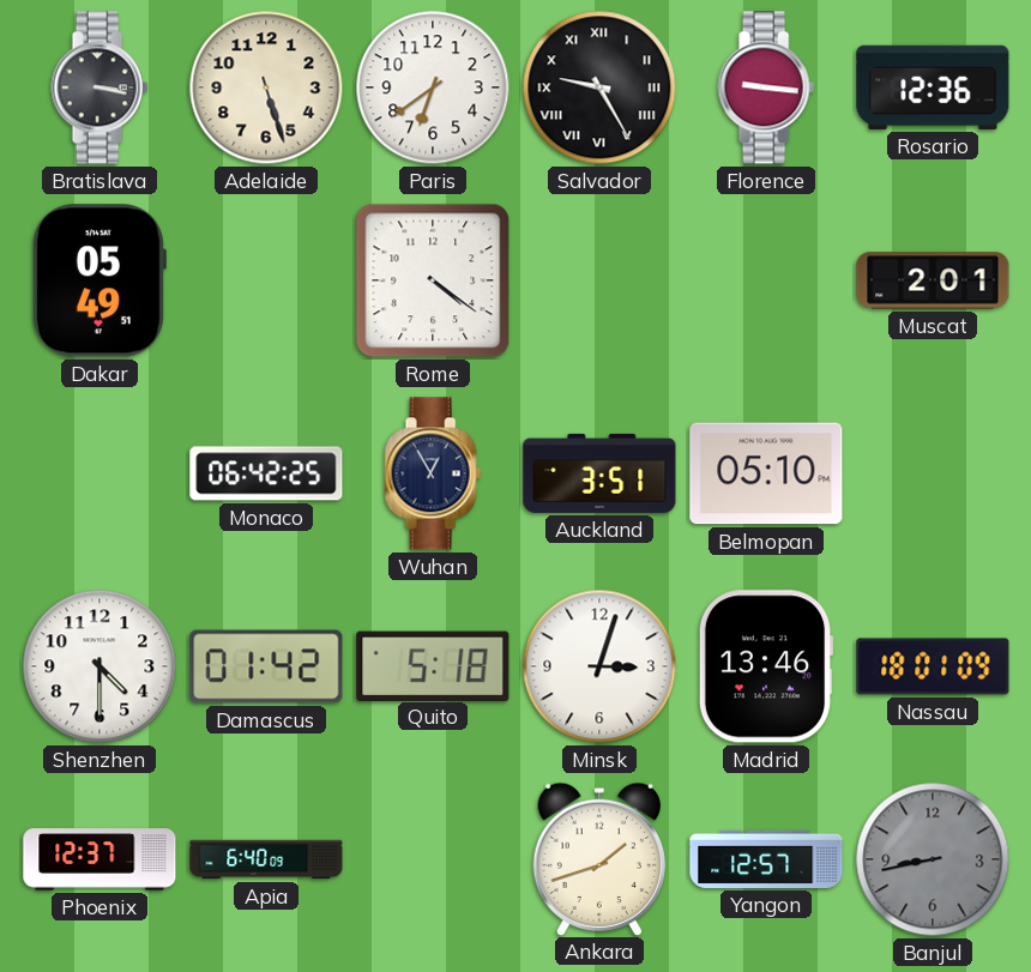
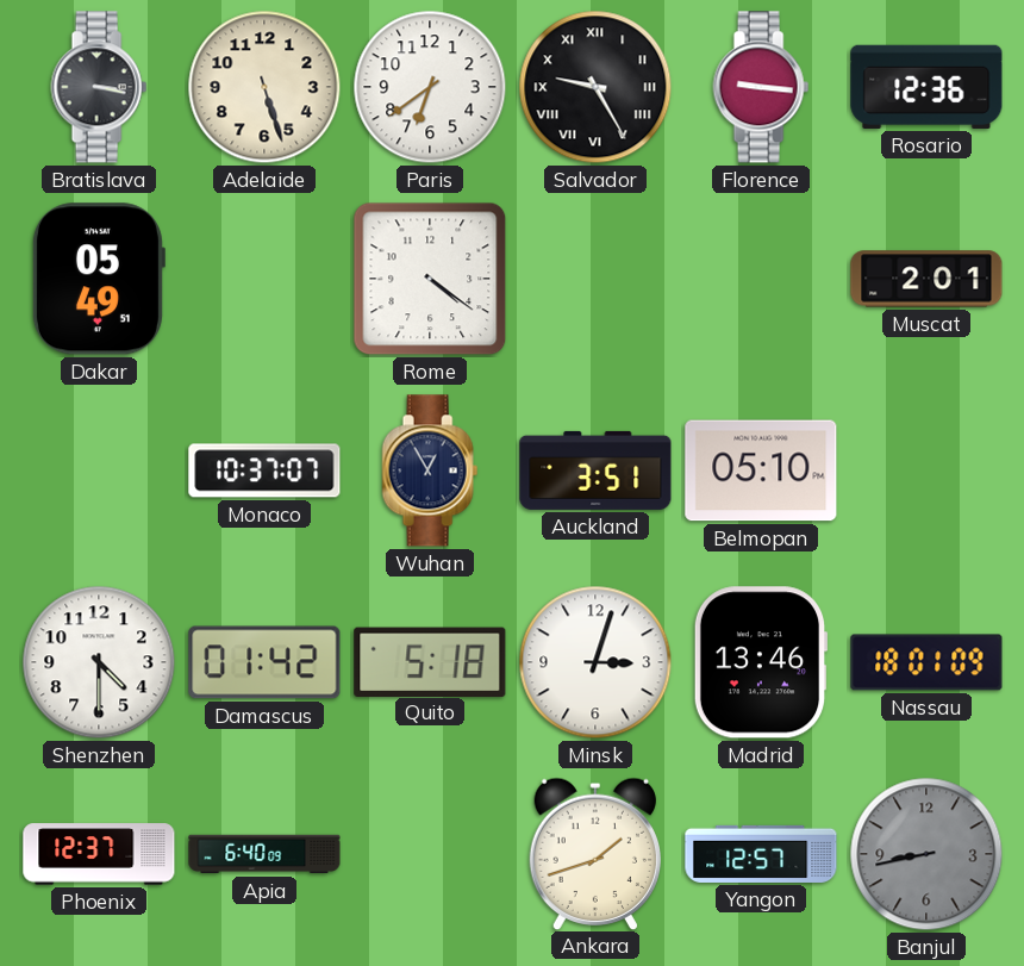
Monaco: 06:42 -> 10:37
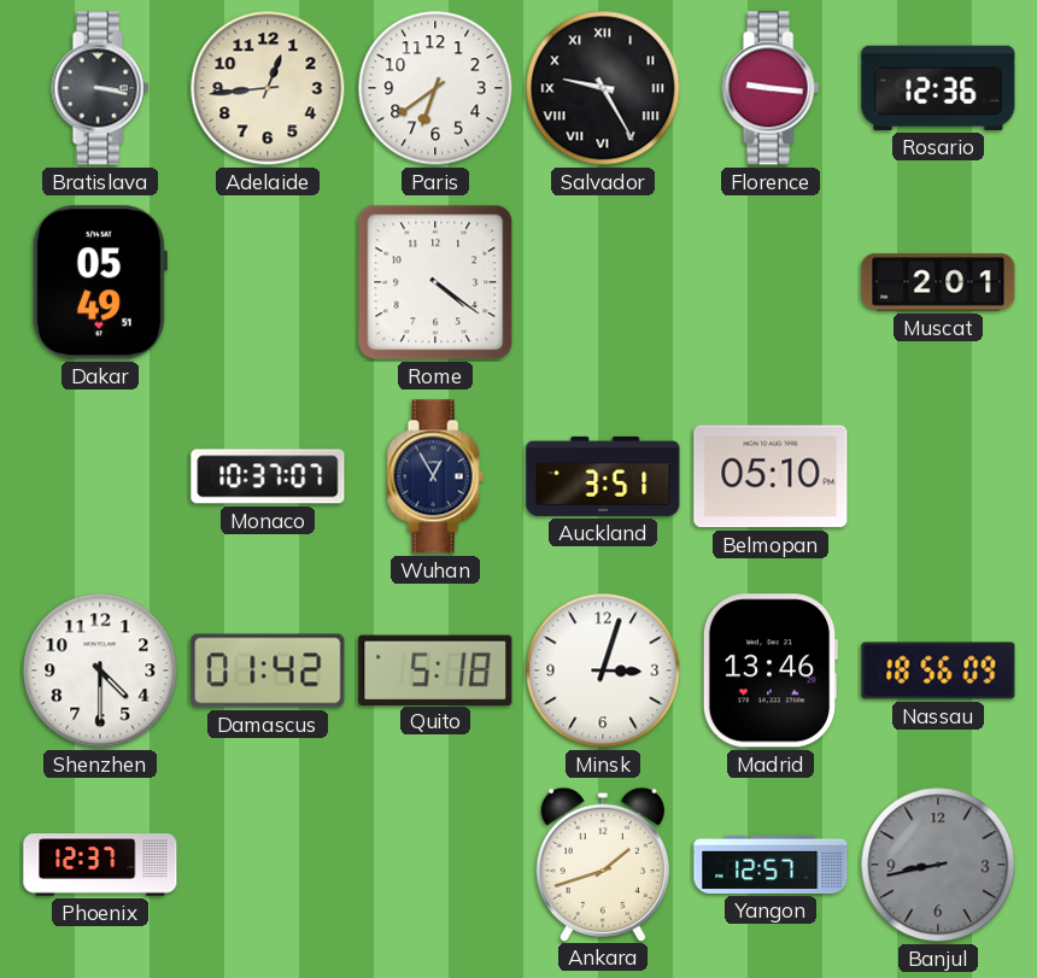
Adelaide: 5:27 -> 12:44
Nassau: 18:01 -> 18:56
Apia: 6:40 -> none
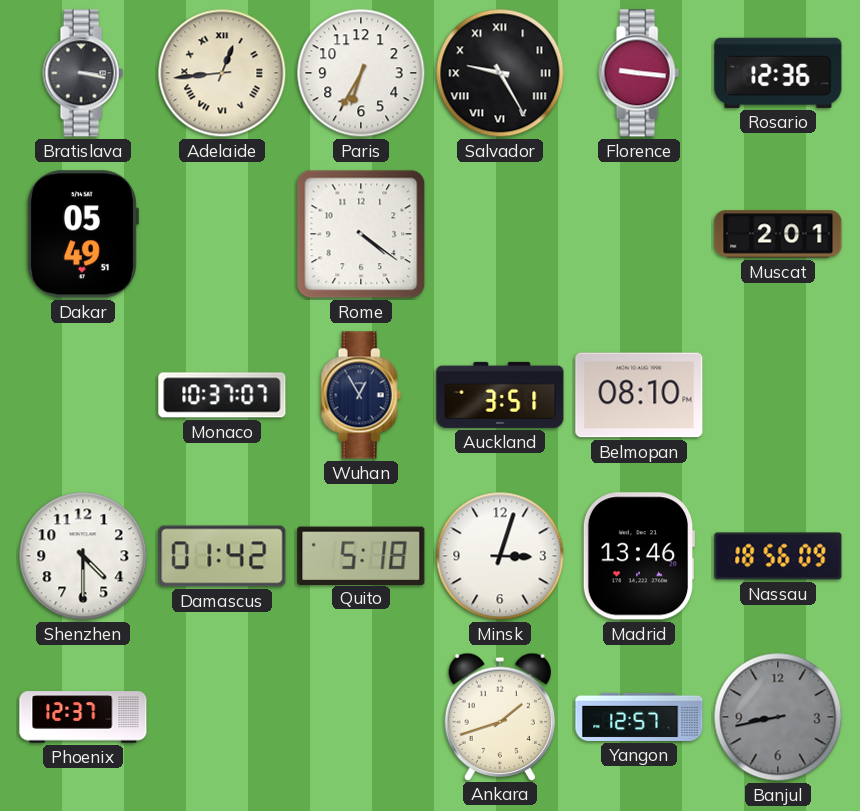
Adelaide numerals: Arabic -> Roman
Paris: 6:39 -> 6:35
Belmopan: 05:10 -> 08:10
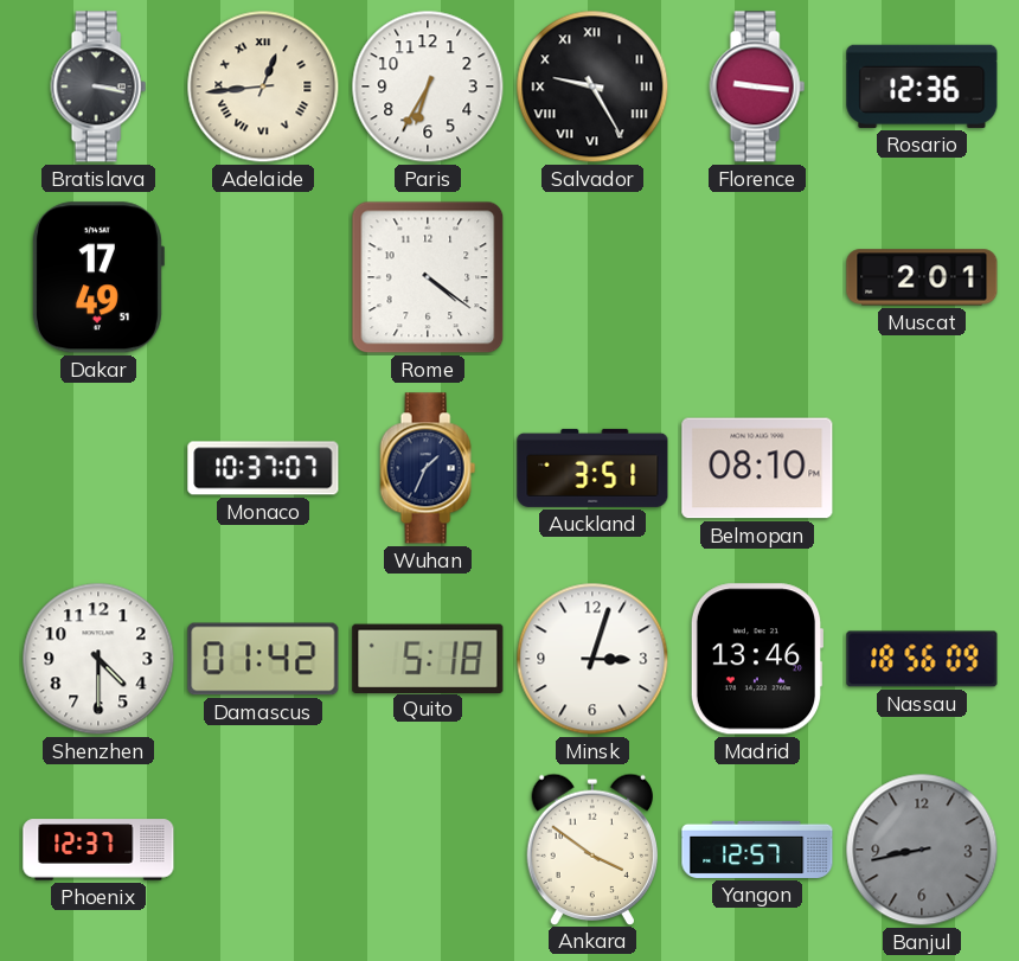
Dakar: 05:49 -> 17:49
Wuhan: 12:55 -> 1:34
Ankara: 1:42 -> 3:51
